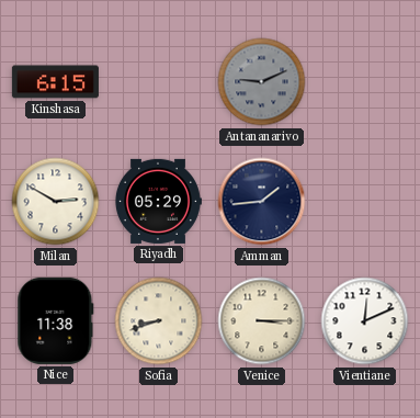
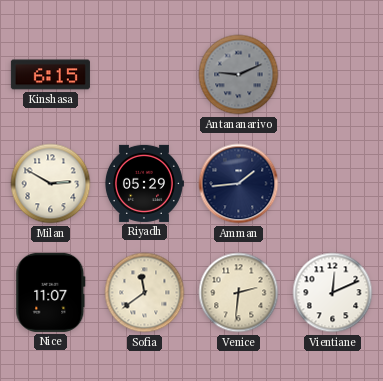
Nice: 11:38 -> 11:07
Sofia: 8:42 -> 11:39
Venice: 3:15 -> 2:31
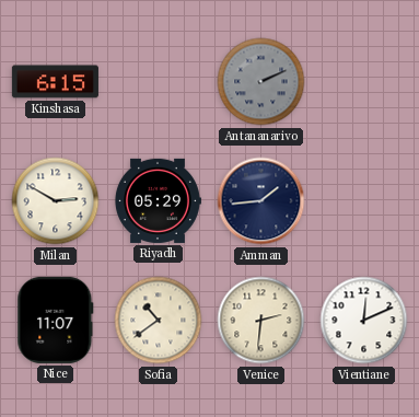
Antananarivo: 9:11 -> 2:11
Sofia: 11:39 -> 10:39
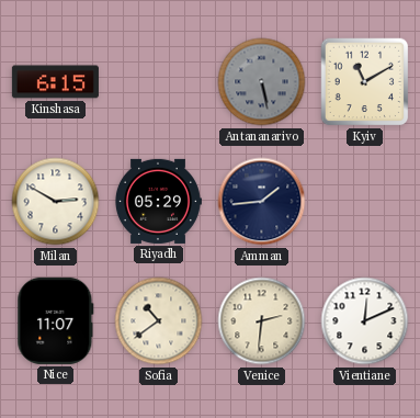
Antananarivo: 2:11 -> 5:28
Kyiv: none -> 11:10
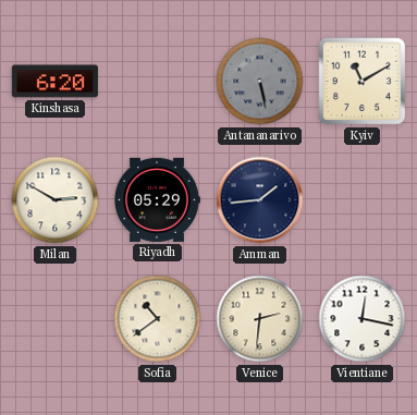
Kinshasa: 6:15 -> 6:20
Nice: 11:07 -> none
Vientiane: 12:11 -> 12:17
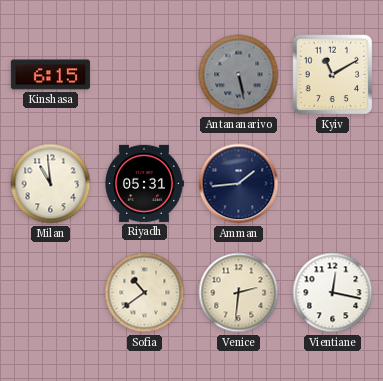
Kinshasa: 6:20 -> 6:15
Milan: 2:50 -> 10:59
Riyadh: 05:29 -> 05:31
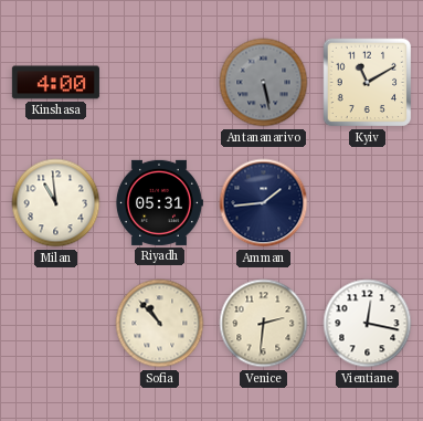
Kinshasa: 6:15 -> 4:00
Sofia: 10:39 -> 10:53
